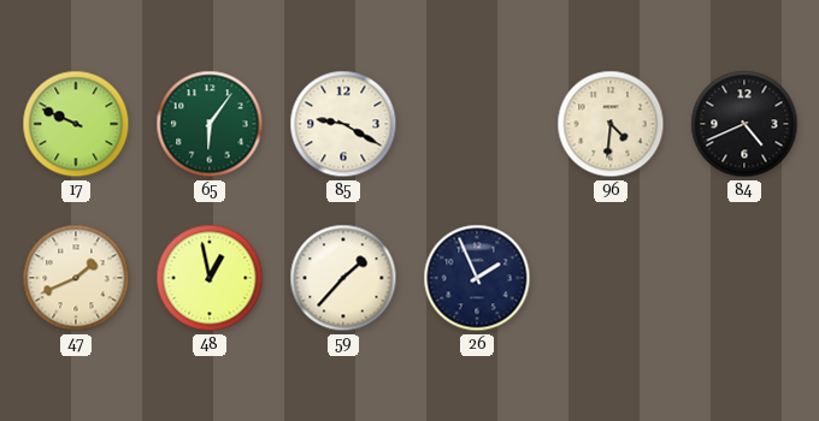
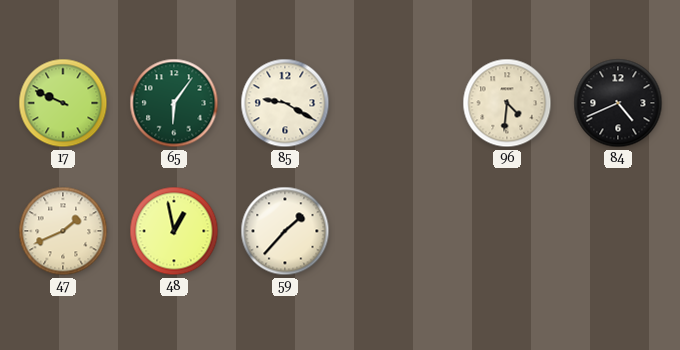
26: 1:56 -> none
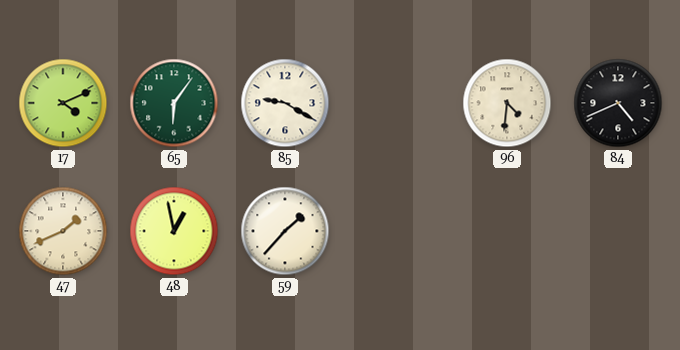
17: 9:49 -> 4:11
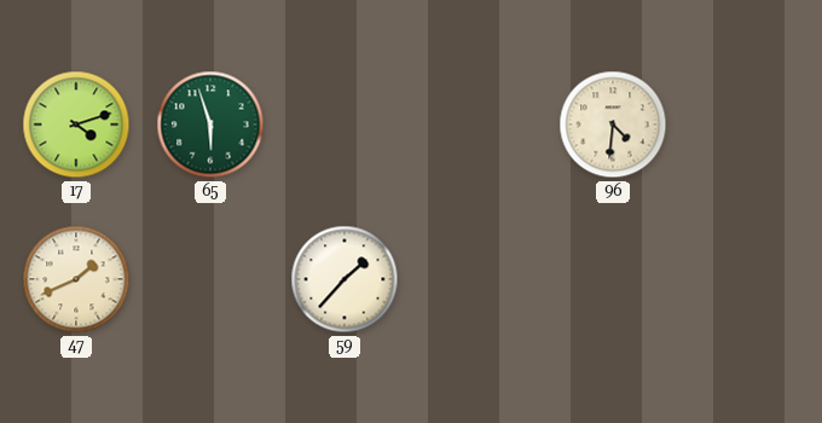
17: 4:11 -> 4:12
65: 6:06 -> 5:57
85: 9:20 -> none
84: 4:41 -> none
48: 12:58 -> none
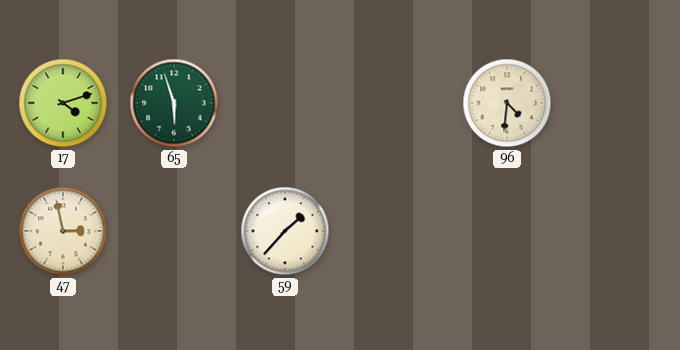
47: 1:41 -> 2:58
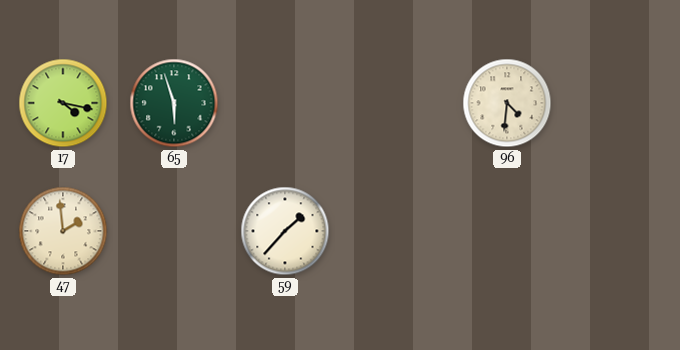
17: 4:12 -> 4:17
47: 2:58 -> 1:59
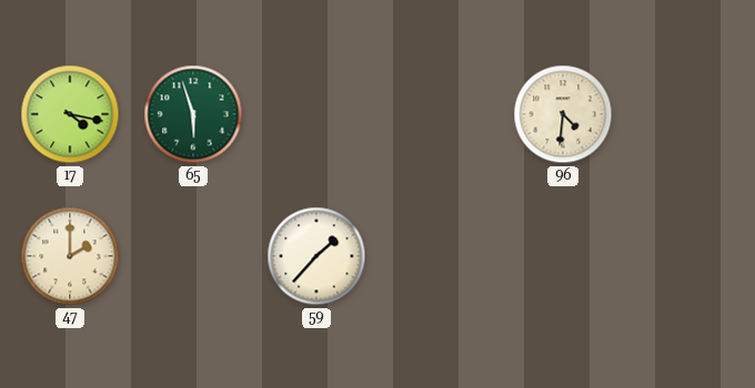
47: 1:59 -> 2:00
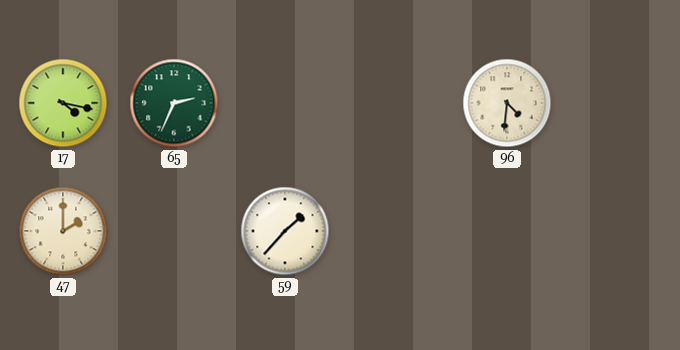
65: 5:57 -> 2:34
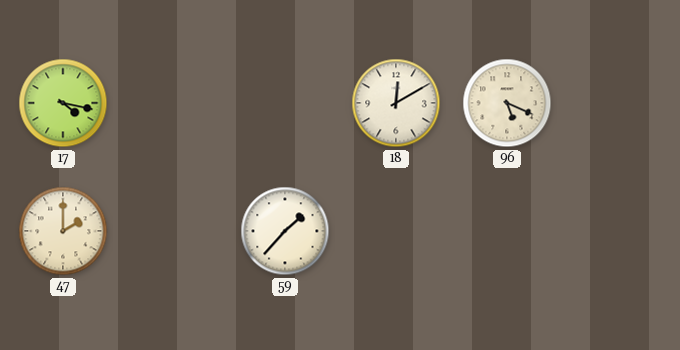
65: 2:34 -> none
18: none -> 12:10
96: 4:31 -> 5:19
